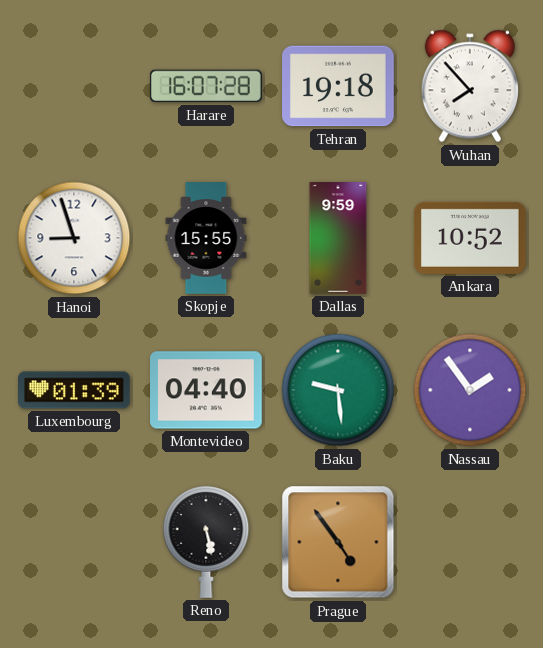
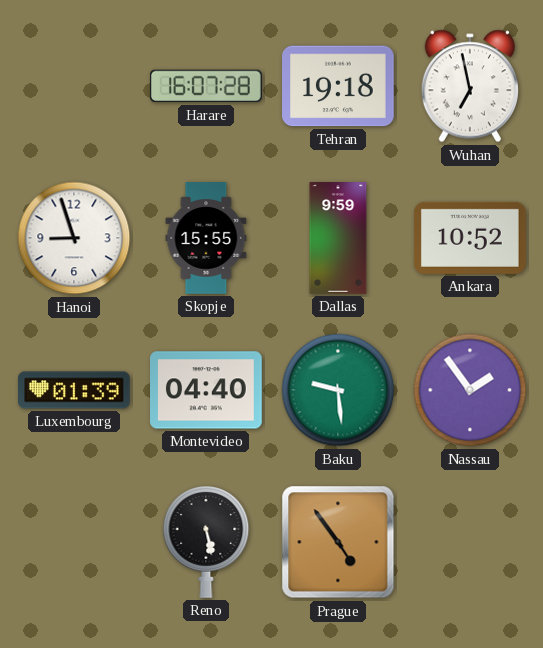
Wuhan: 7:53 -> 6:58
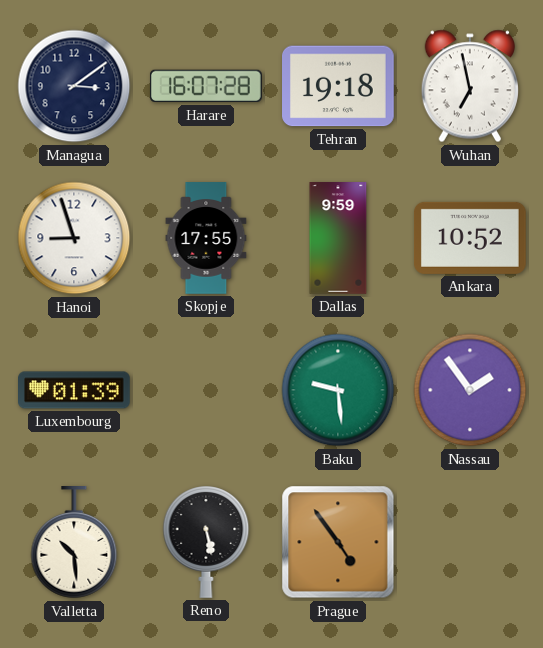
Managua: none -> 3:09
Skopje: 15:55 -> 17:55
Montevideo: 04:40 -> none
Valletta: none -> 10:29
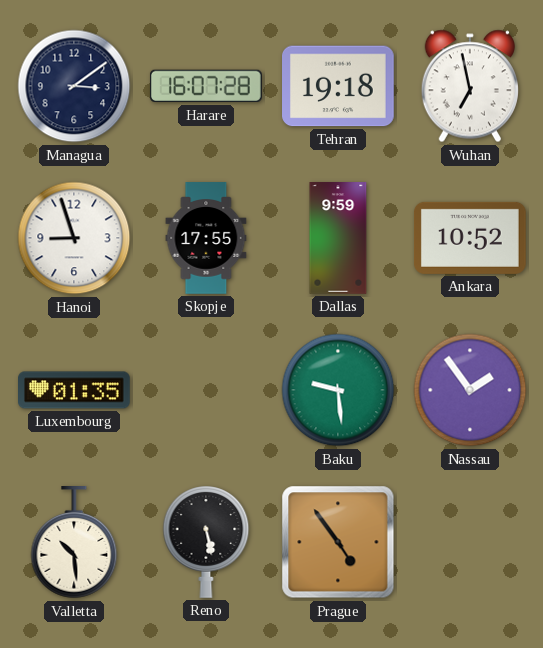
Luxembourg: 01:39 -> 01:35
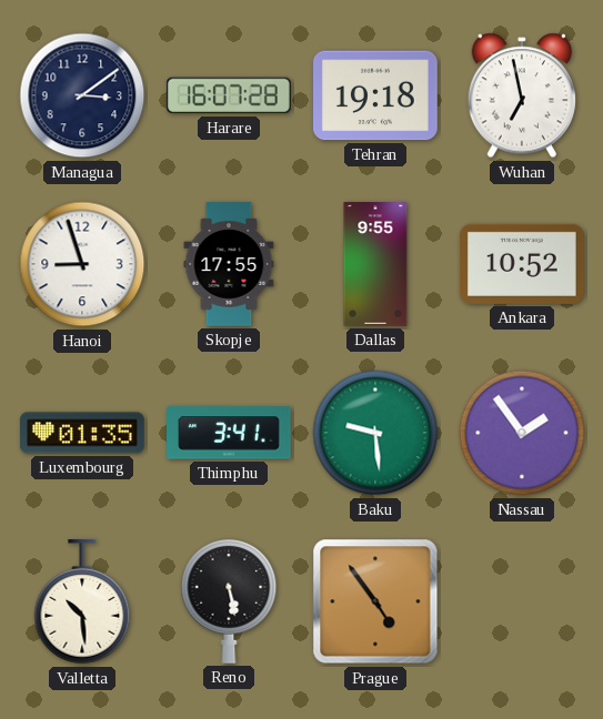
Dallas: 9:59 -> 9:55
Thimphu: none -> 3:41
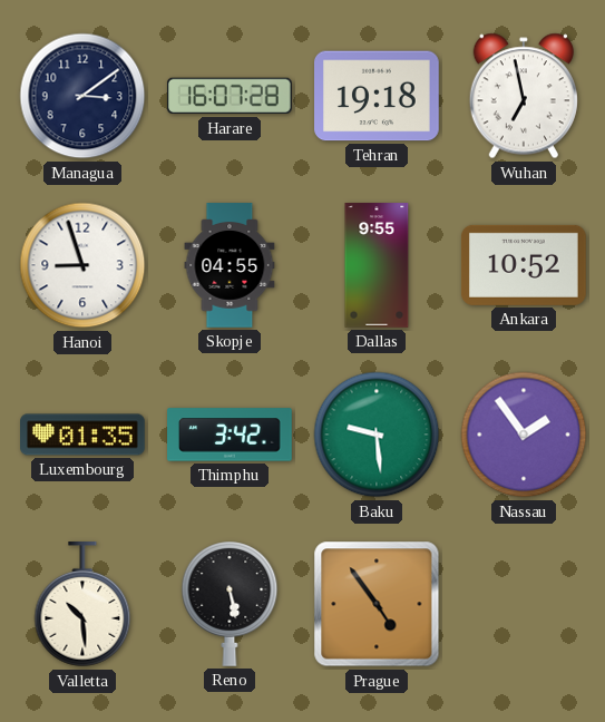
Skopje: 17:55 -> 04:55
Thimphu: 3:41 -> 3:42
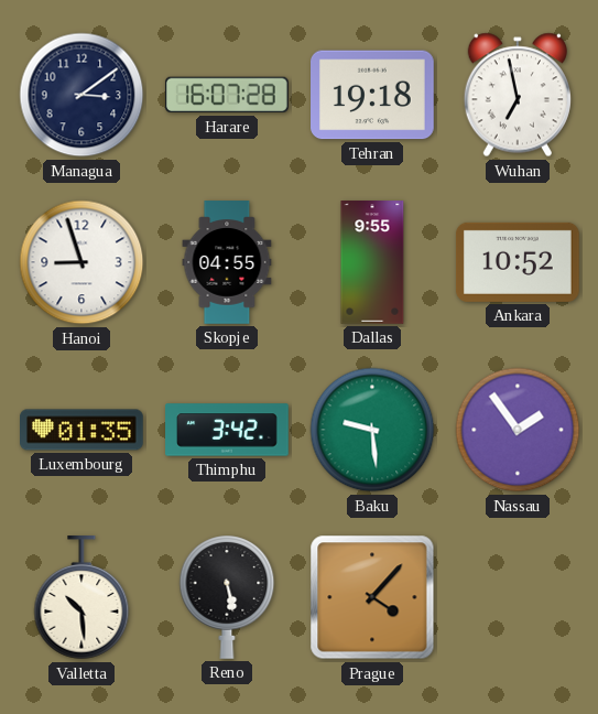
Prague: 4:54 -> 4:07
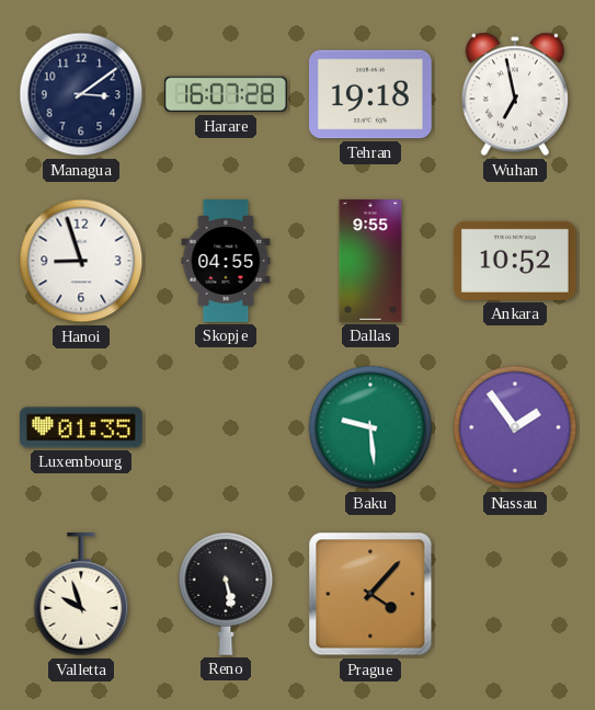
Thimphu: 3:42 -> none
Valletta: 10:29 -> 9:57
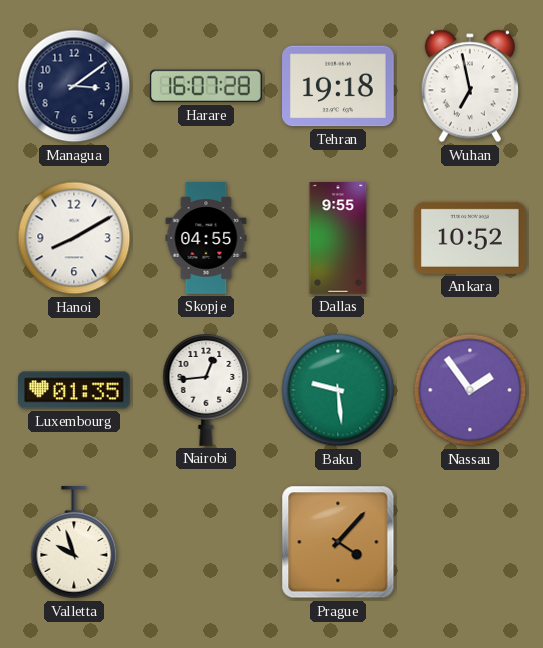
Hanoi: 8:57 -> 8:10
Nairobi: none -> 12:44
Reno: 5:28 -> none
